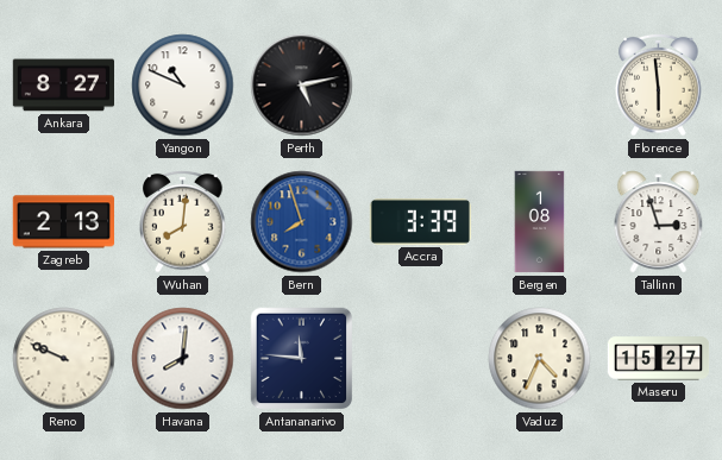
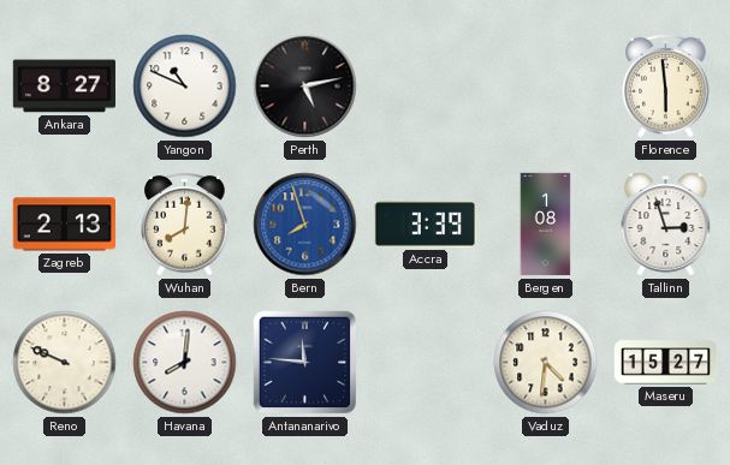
Vaduz: 4:34 -> 4:31
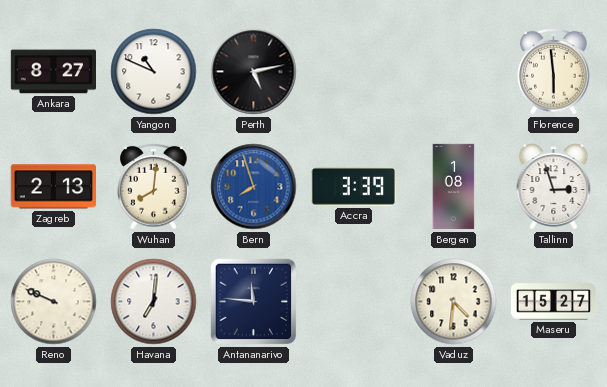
Havana: 8:01 -> 7:01
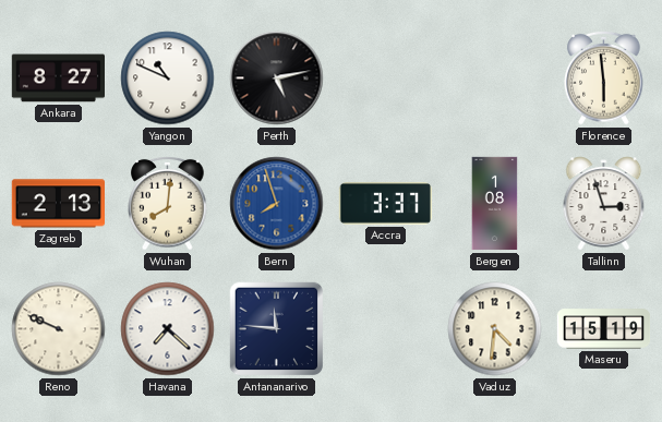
Accra: 3:39 -> 3:37
Havana: 7:01 -> 7:22
Maseru: 15:27 -> 15:19
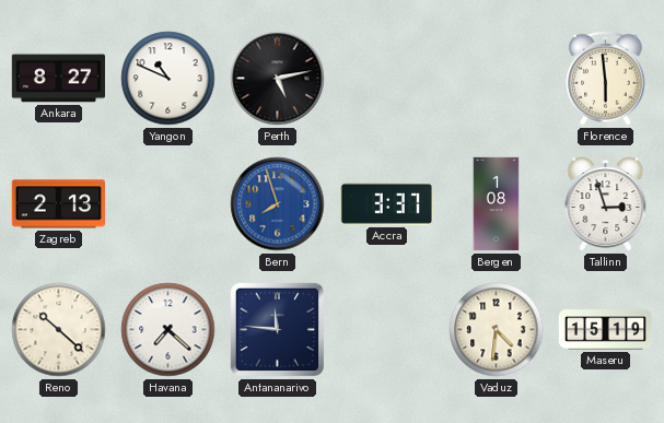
Wuhan: 8:01 -> none
Reno: 9:49 -> 10:22
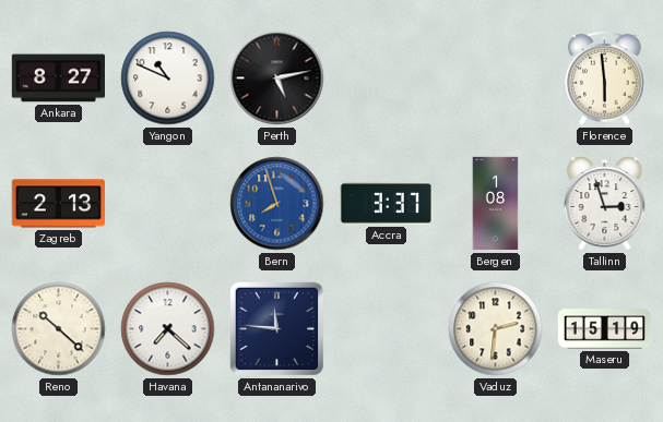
Vaduz: 4:31 -> 2:31
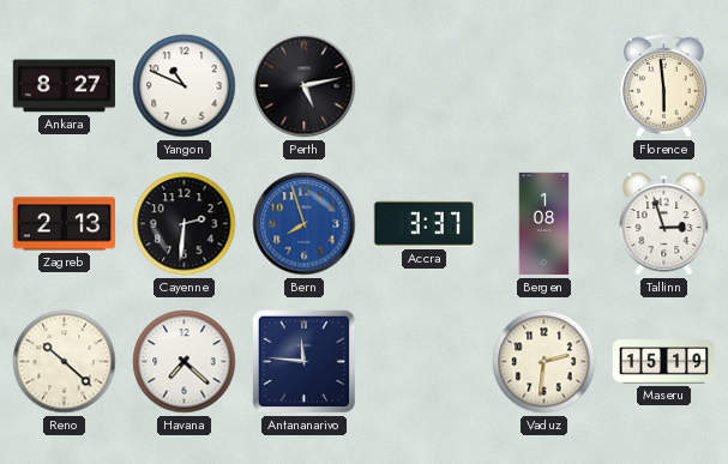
Cayenne: none -> 2:31
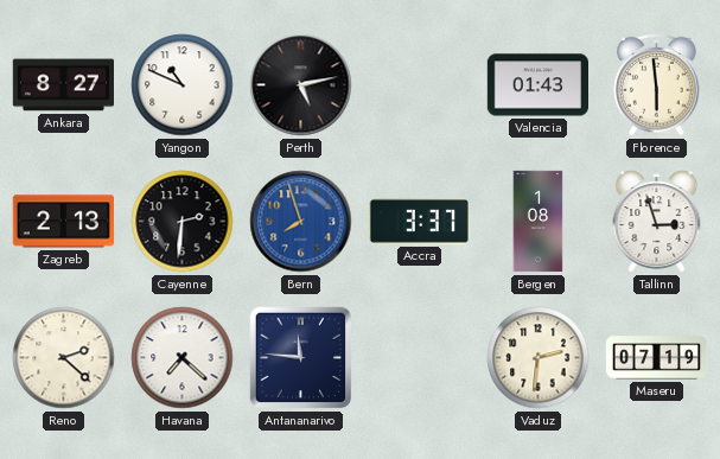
Valencia: none -> 01:43
Reno: 10:22 -> 2:22
Maseru: 15:19 -> 07:19
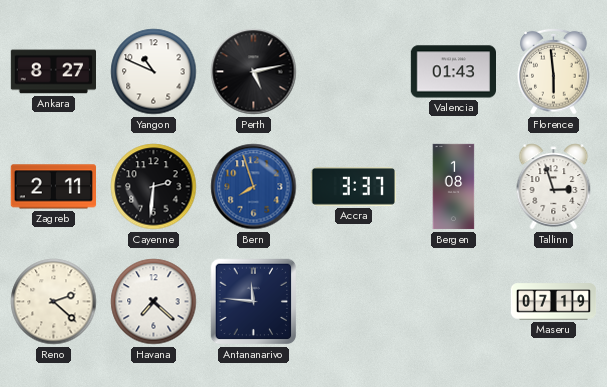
Zagreb: 2:13 -> 2:11
Vaduz: 2:31 -> none
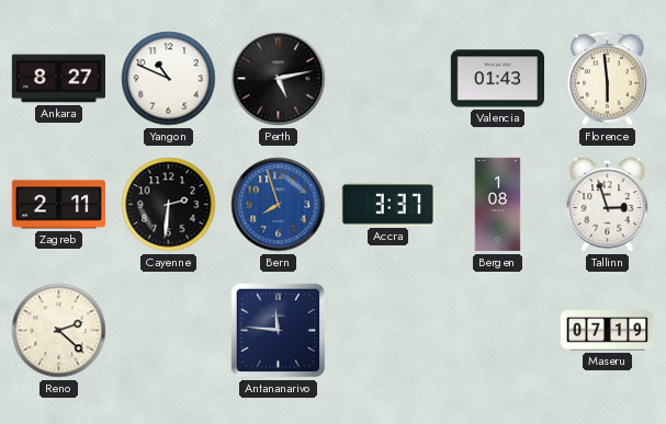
Havana: 7:22 -> none
